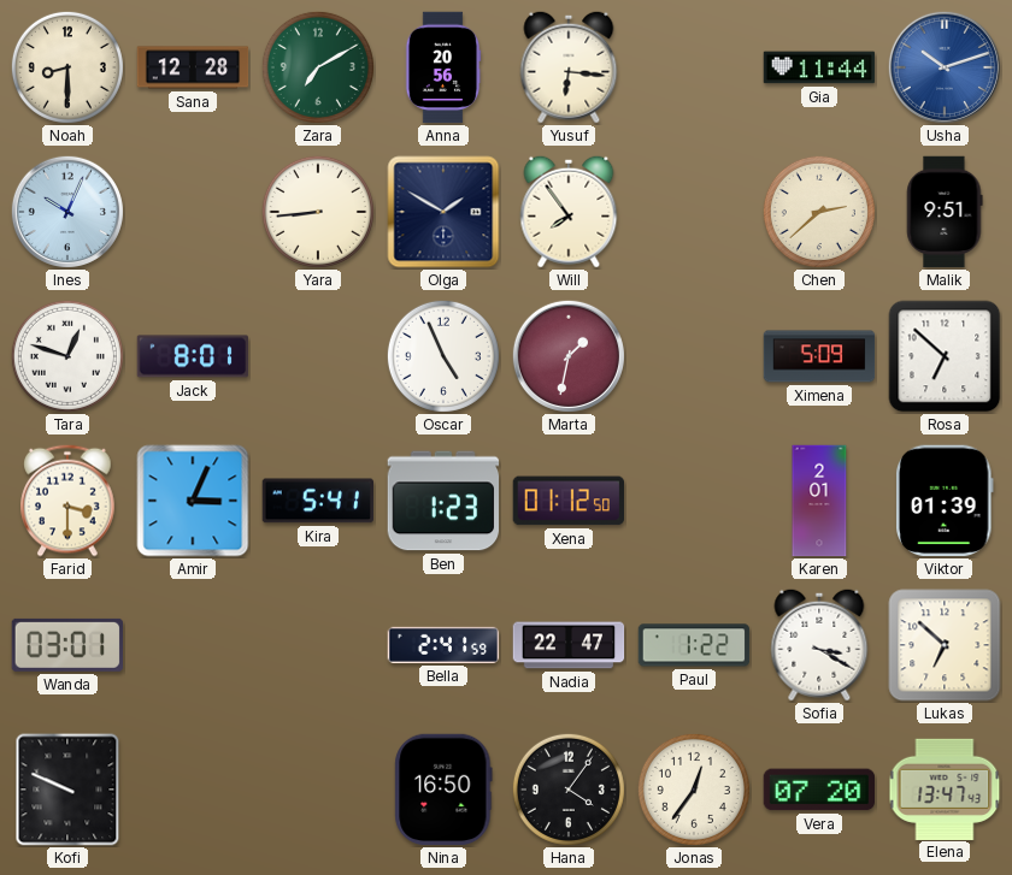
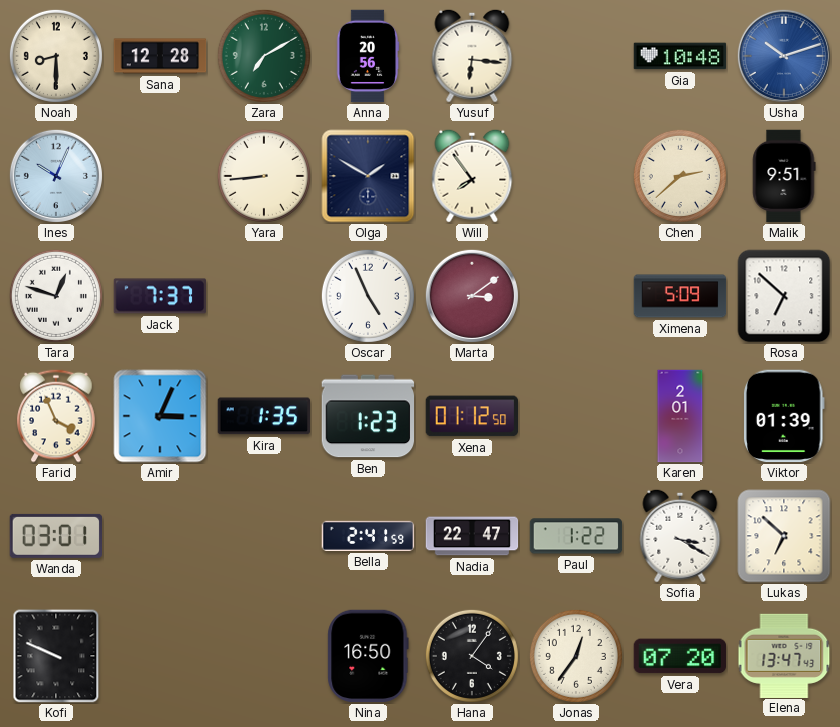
Gia: 11:44 -> 10:48
Jack: 8:01 -> 7:37
Marta: 1:32 -> 3:09
Farid: 3:30 -> 3:56
Kira: 5:41 -> 1:35
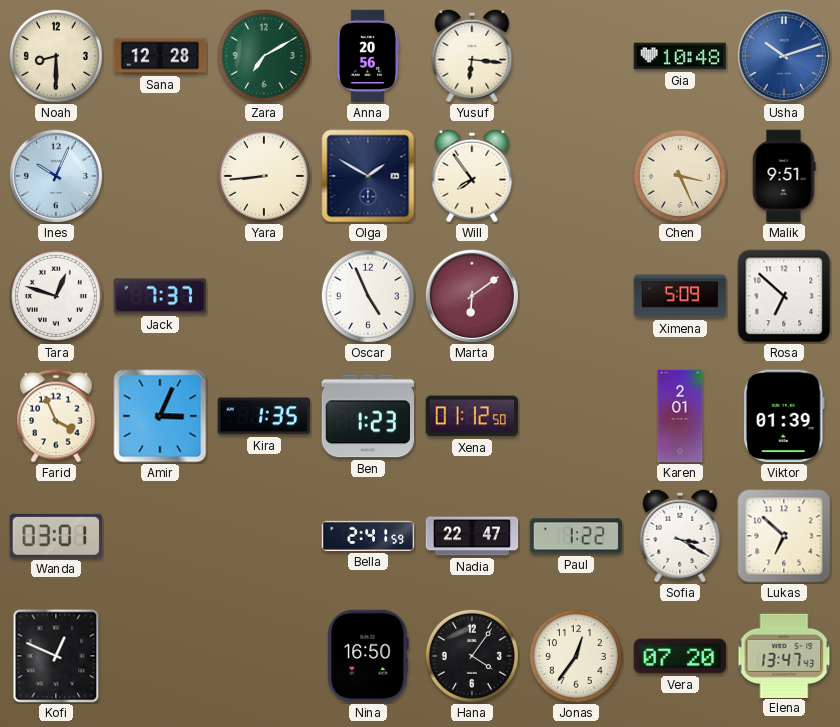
Chen: 2:38 -> 3:26
Marta: 3:09 -> 6:09
Kofi: 9:49 -> 12:49
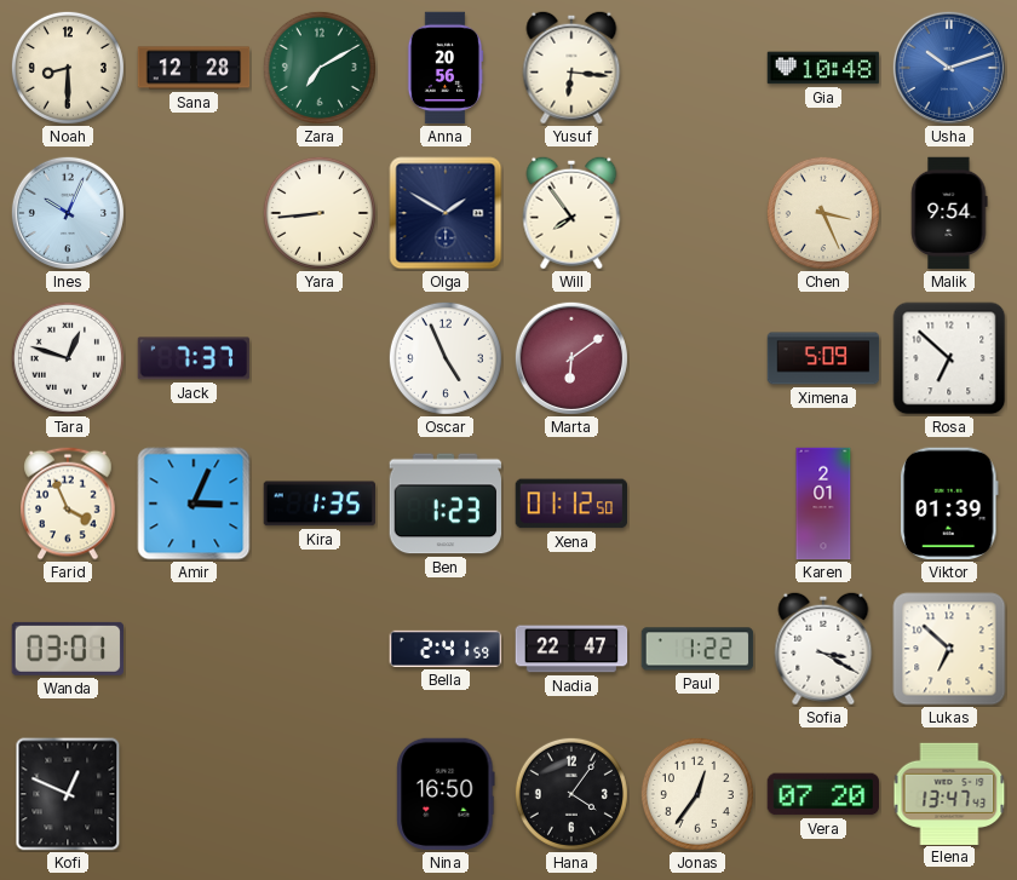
Malik: 9:51 -> 9:54
